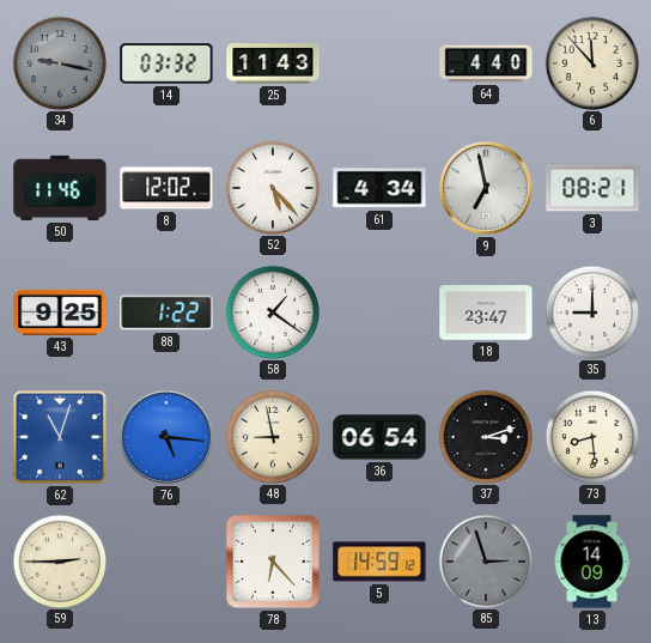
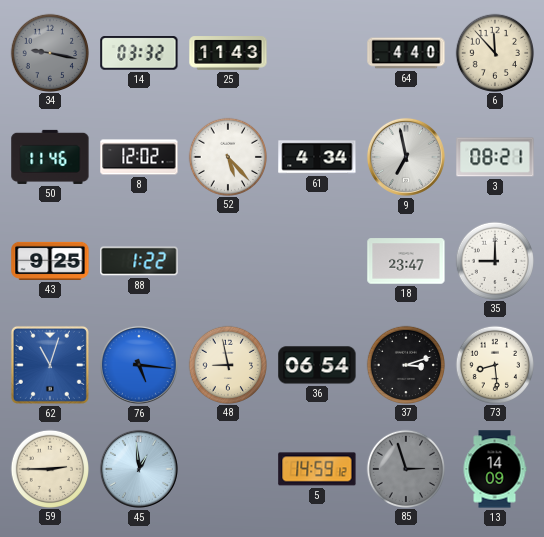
58: 1:21 -> none
45: none -> 12:59
78: 6:23 -> none
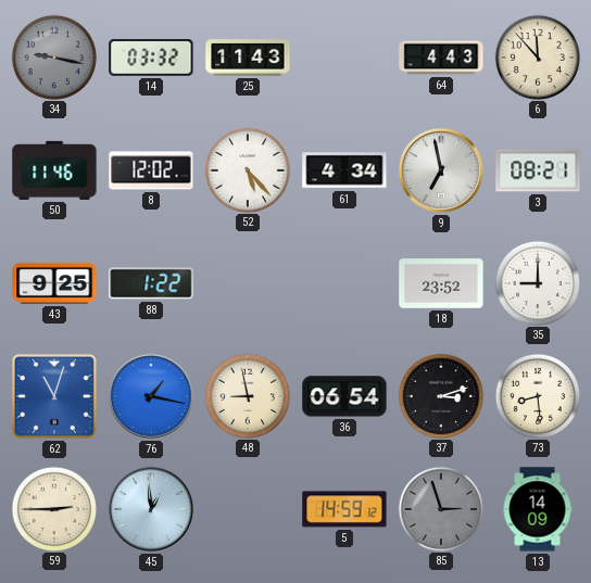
64: 4:40 -> 4:43
18: 23:47 -> 23:52
76: 5:16 -> 1:17
